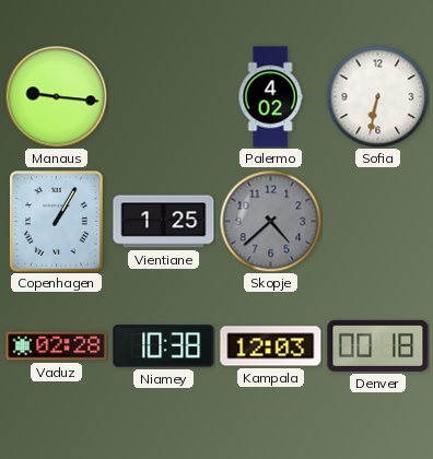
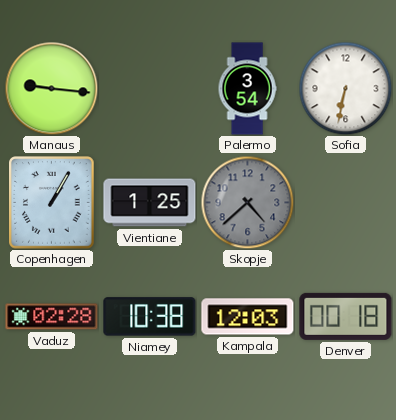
Palermo: 4:02 -> 3:54
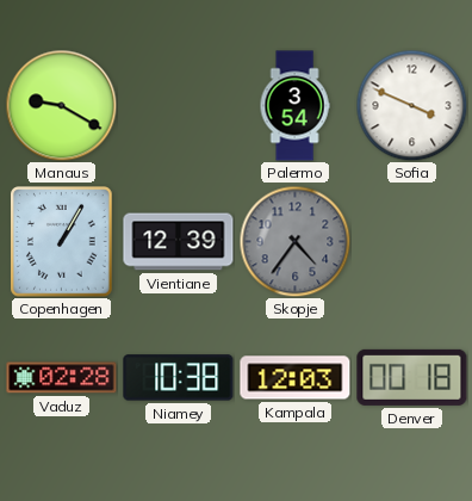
Manaus: 9:16 -> 9:20
Sofia: 6:32 -> 3:49
Vientiane: 1:25 -> 12:39
Skopje: 4:38 -> 4:36
